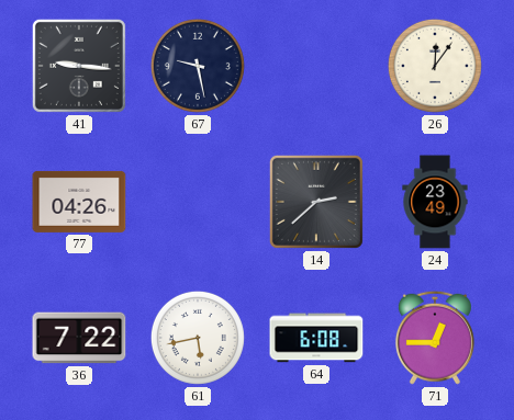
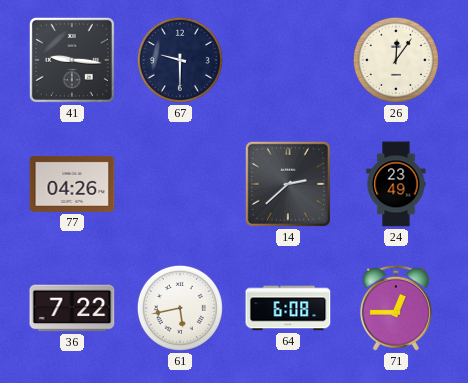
67: 9:28 -> 9:30
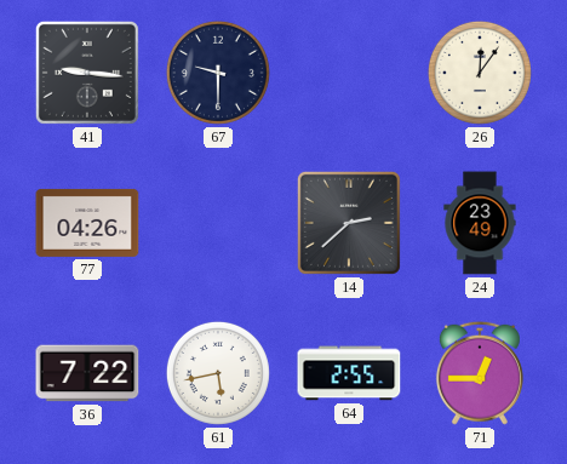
64: 6:08 -> 2:55
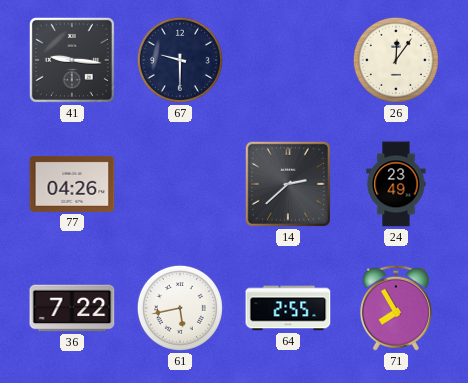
71: 12:45 -> 7:55
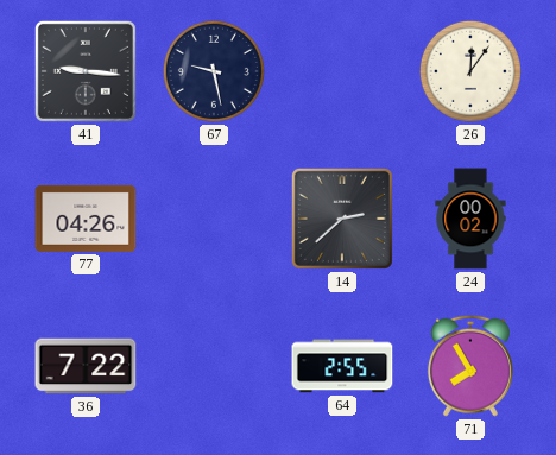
67: 9:30 -> 9:28
24: 23:49 -> 00:02
61: 5:43 -> none
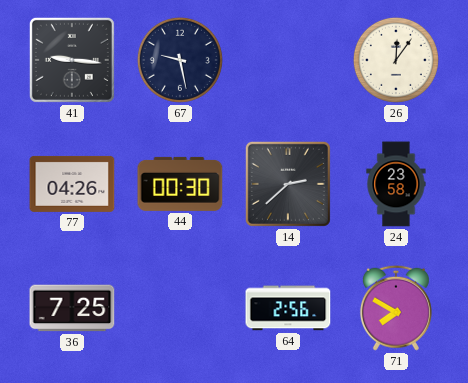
44: none -> 00:30
24: 00:02 -> 23:58
36: 7:22 -> 7:25
64: 2:55 -> 2:56
71: 7:55 -> 7:50
